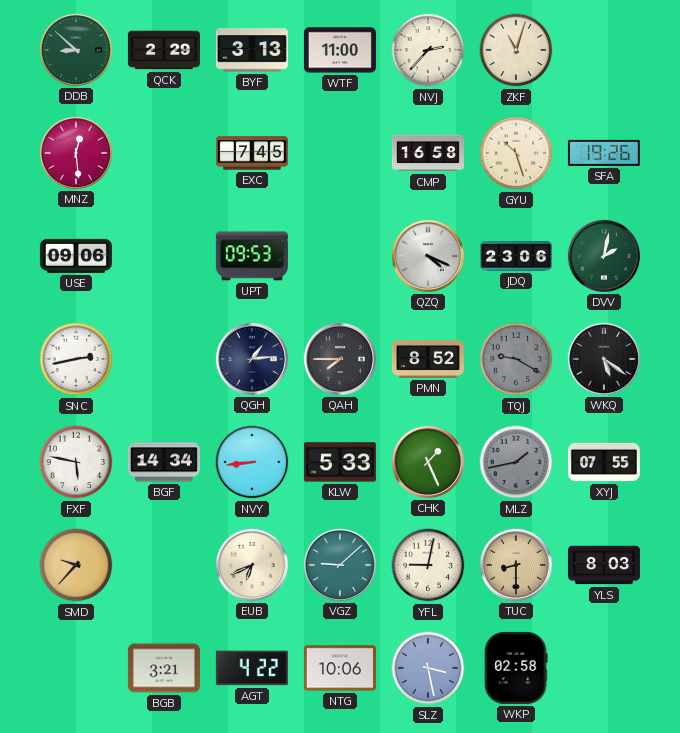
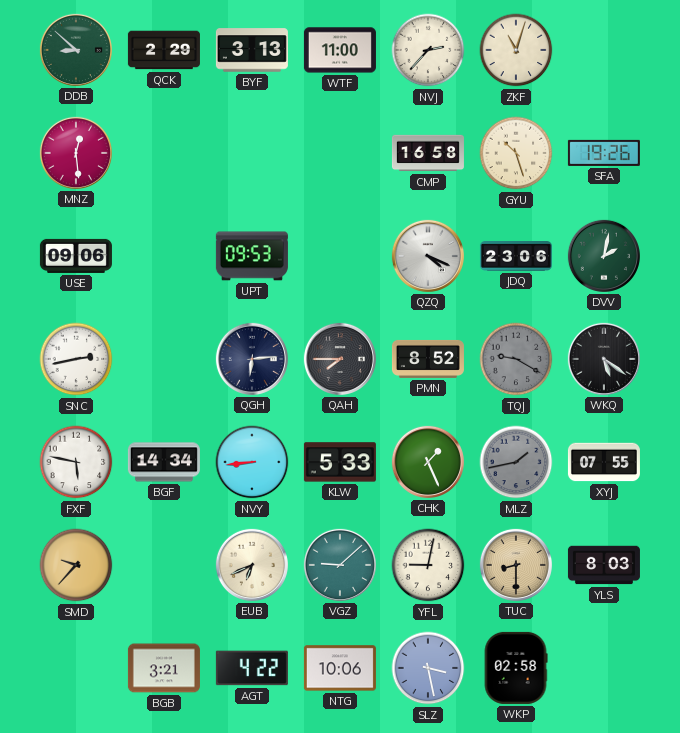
EXC: 7:45 -> none
QGH: 1:14 -> 6:14
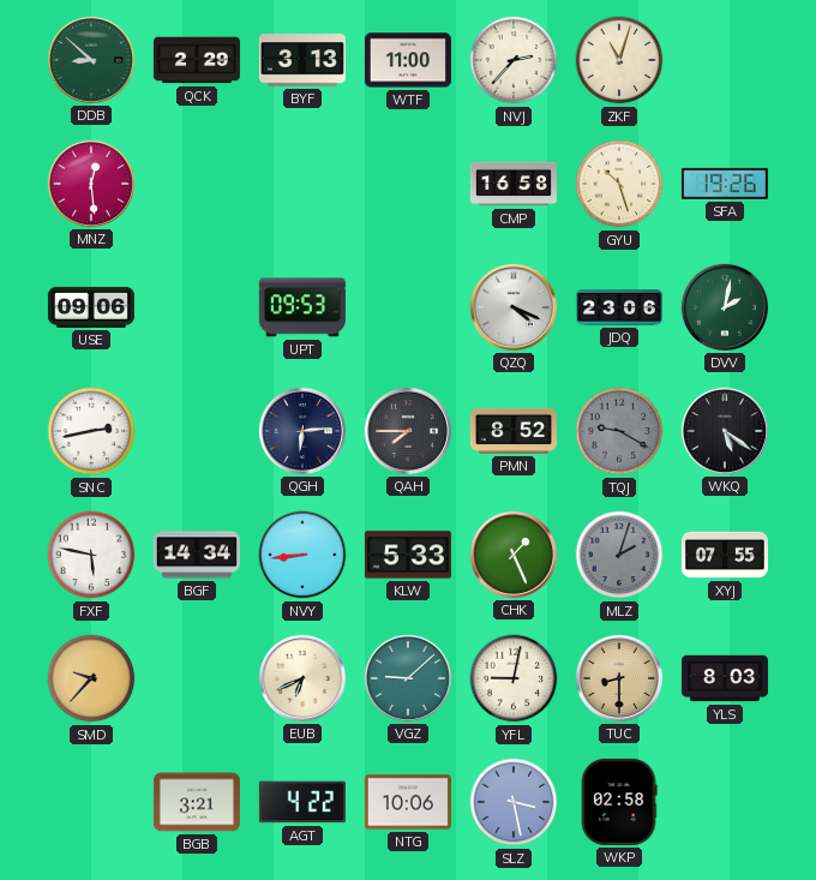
MLZ: 1:43 -> 2:03
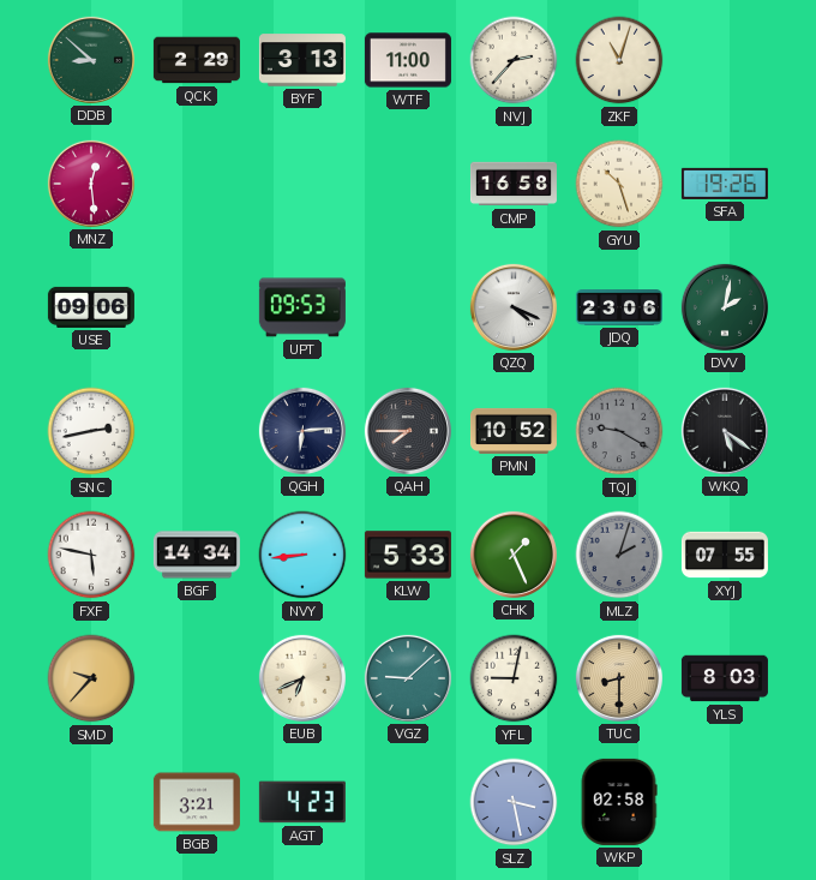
PMN: 8:52 -> 10:52
AGT: 4:22 -> 4:23
NTG: 10:06 -> none
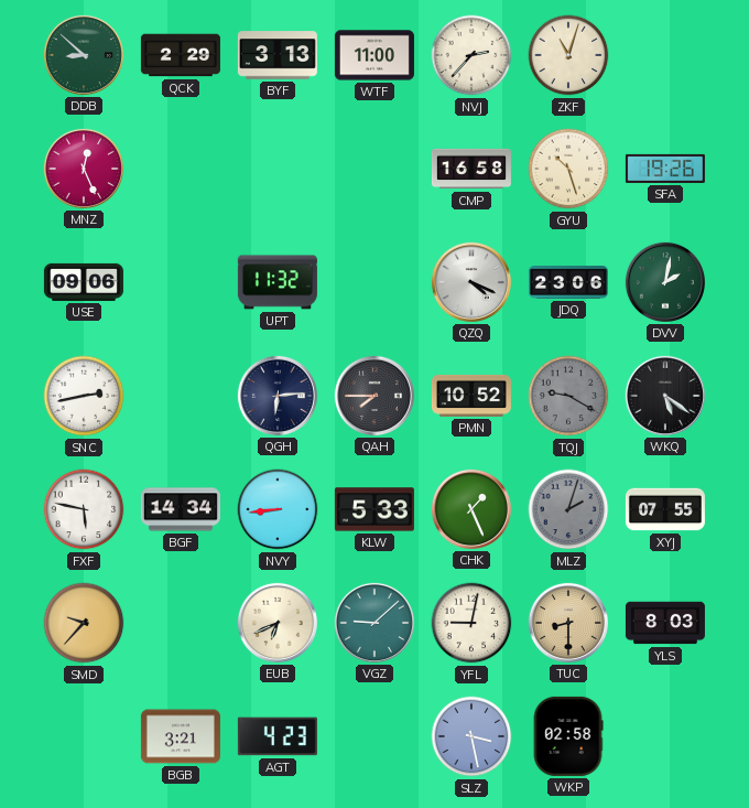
MNZ: 12:29 -> 12:26
UPT: 09:53 -> 11:32
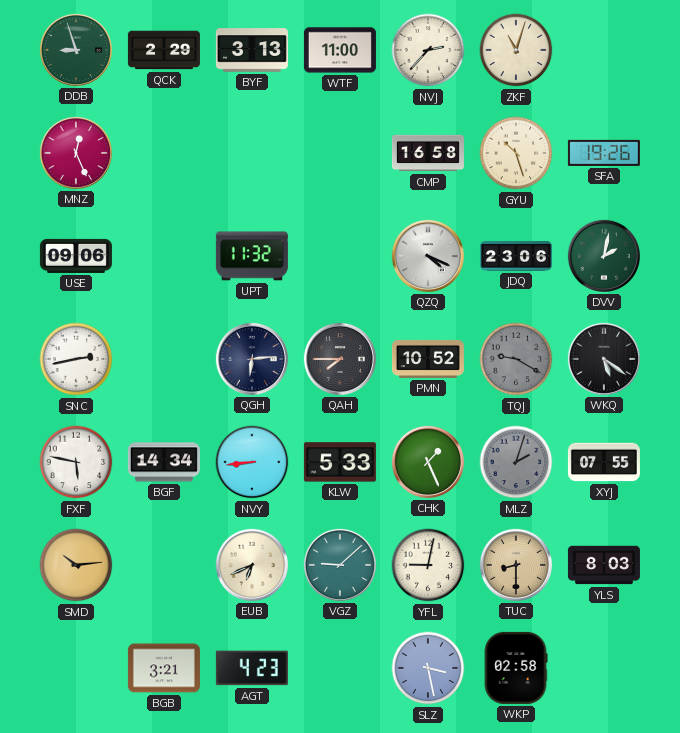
DDB: 8:52 -> 8:57
SMD: 9:37 -> 10:14
